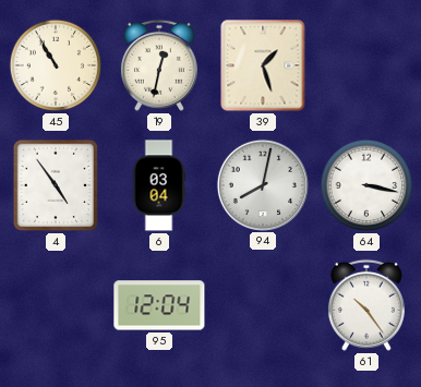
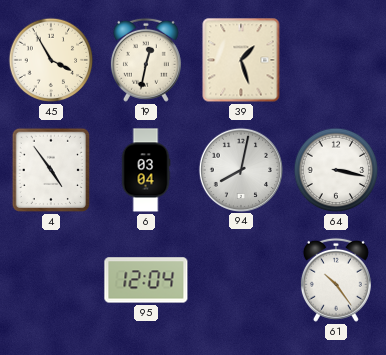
45: 10:55 -> 3:55
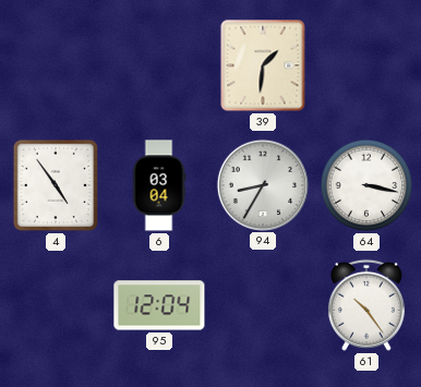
45: 3:55 -> none
19: 12:32 -> none
39: 1:27 -> 1:31
94: 8:02 -> 8:35
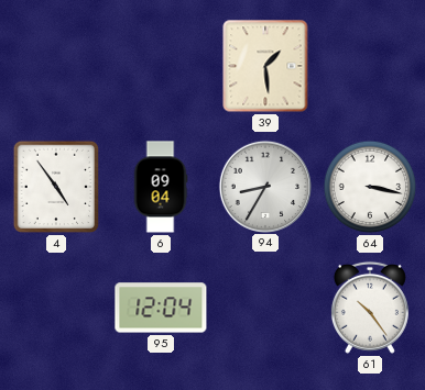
39: 1:31 -> 1:29
6: 03:04 -> 09:04
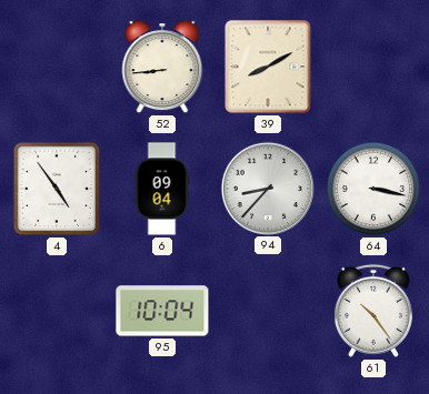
52: none -> 8:44
39: 1:29 -> 8:10
94: 8:35 -> 8:37
95: 12:04 -> 10:04
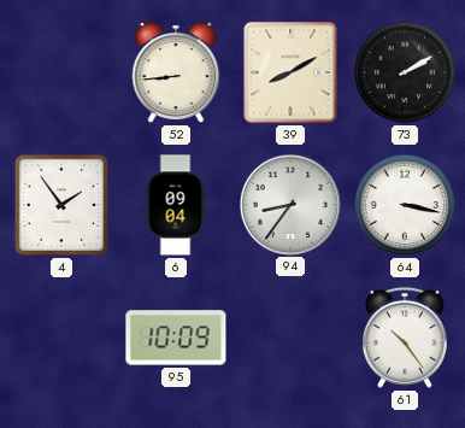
73: none -> 2:10
4: 4:54 -> 1:54
94: 8:37 -> 8:36
95: 10:04 -> 10:09
